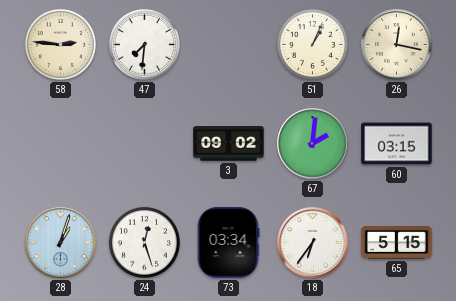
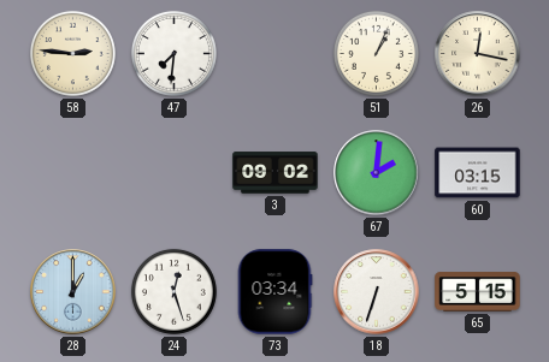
28: 1:03 -> 1:00
18: 6:36 -> 6:33
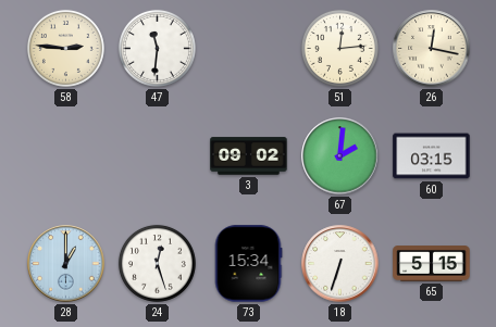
47: 7:31 -> 11:31
51: 1:04 -> 12:14
73: 03:34 -> 15:34
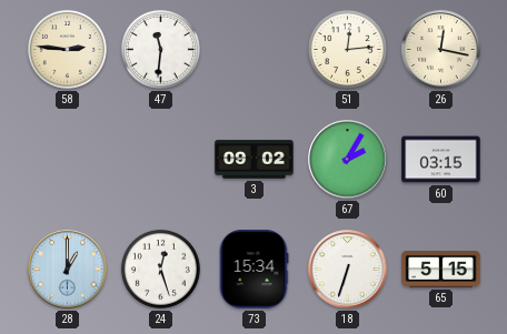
67: 2:01 -> 2:05
